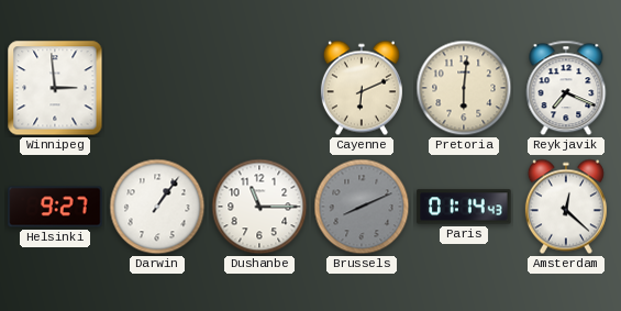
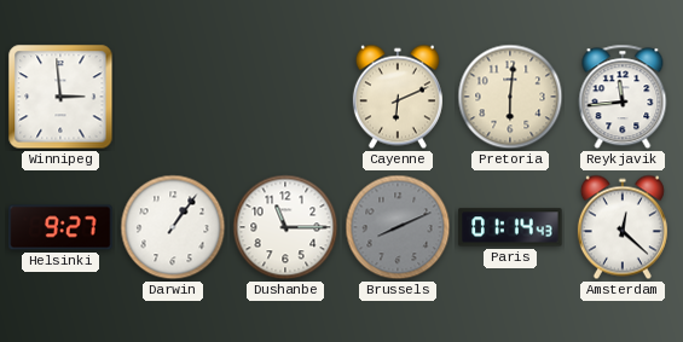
Reykjavik: 7:19 -> 11:44
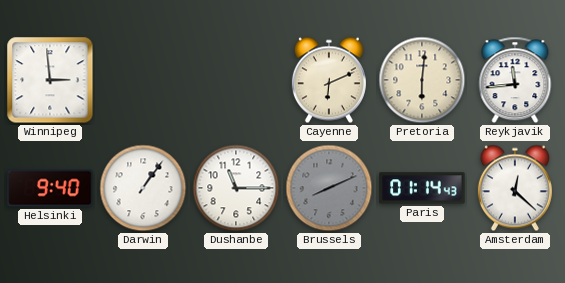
Helsinki: 9:27 -> 9:40
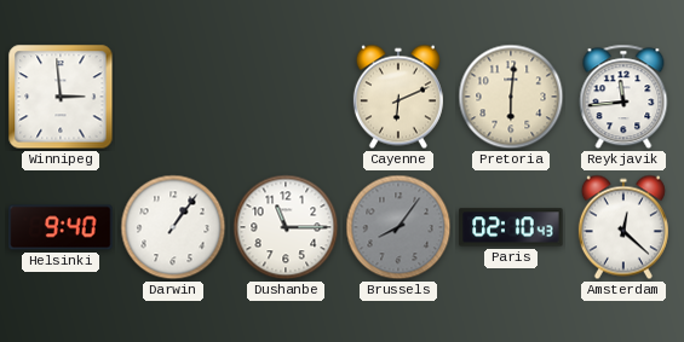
Brussels: 8:11 -> 8:06
Paris: 01:14 -> 02:10
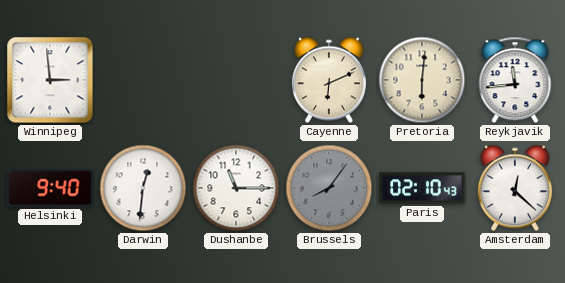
Darwin: 1:06 -> 12:31
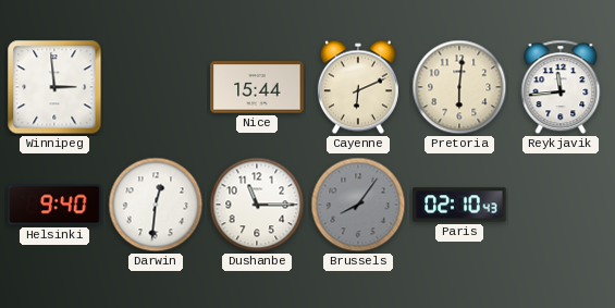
Nice: none -> 15:44
Amsterdam: 12:22 -> none
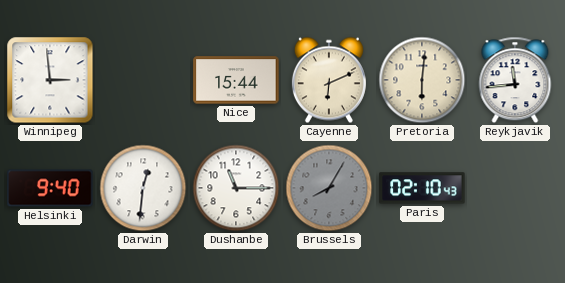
Brussels: 8:06 -> 8:05
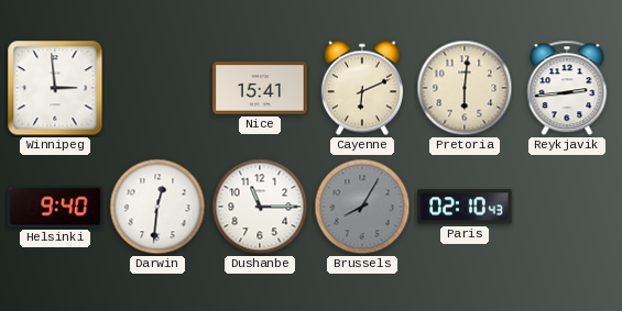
Nice: 15:44 -> 15:41
Reykjavik: 11:44 -> 2:44
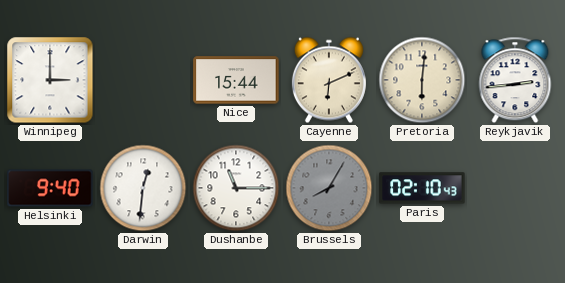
Winnipeg: 2:59 -> 3:00
Nice: 15:41 -> 15:44
